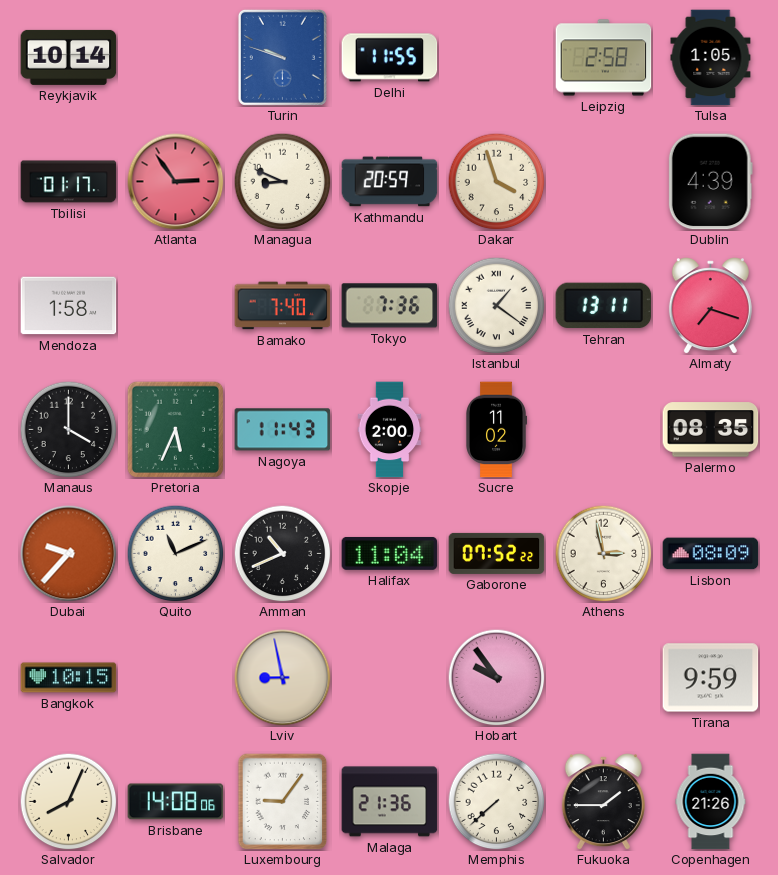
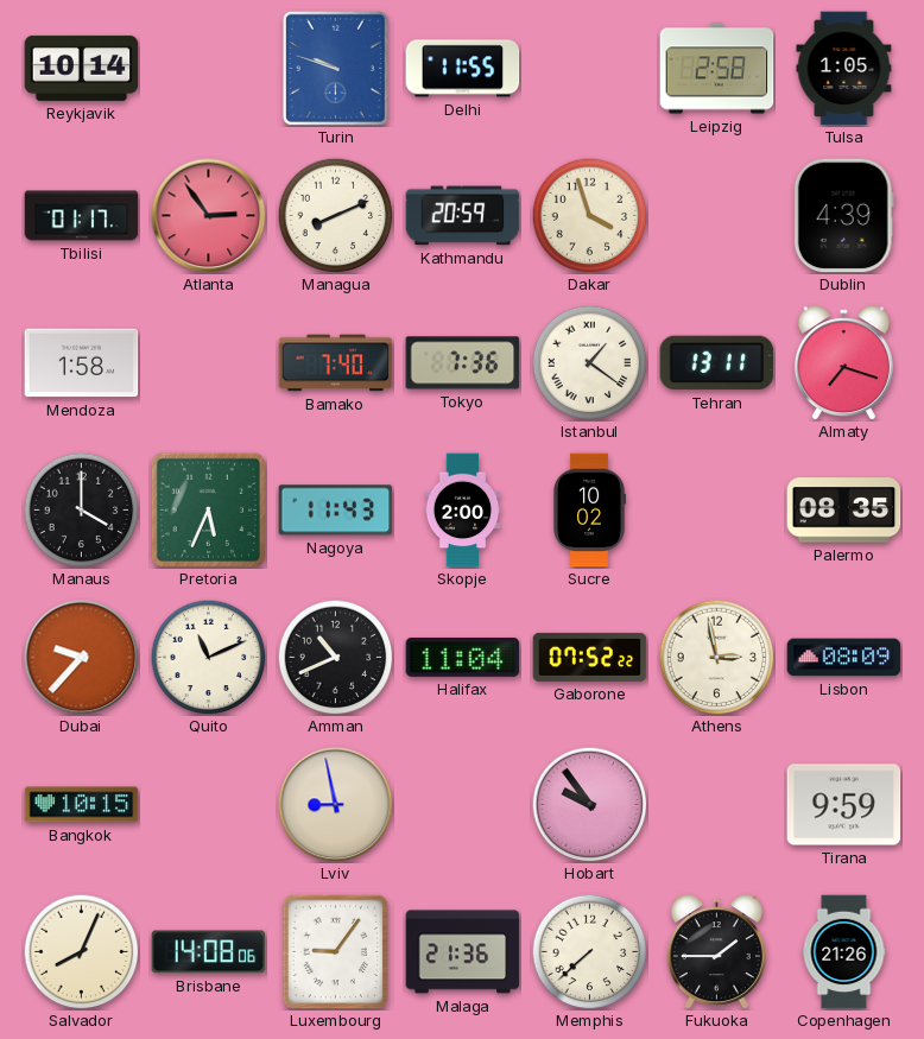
Managua: 8:49 -> 8:11
Sucre: 11:02 -> 10:02
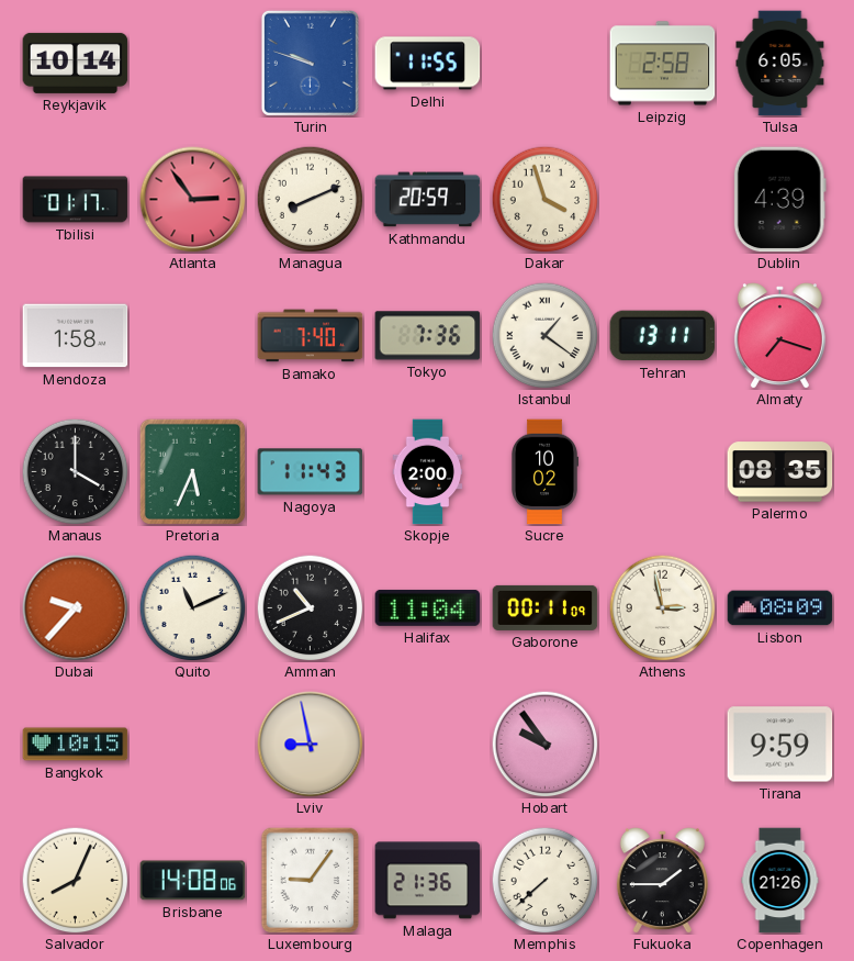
Tulsa: 1:05 -> 6:05
Gaborone: 07:52 -> 00:11
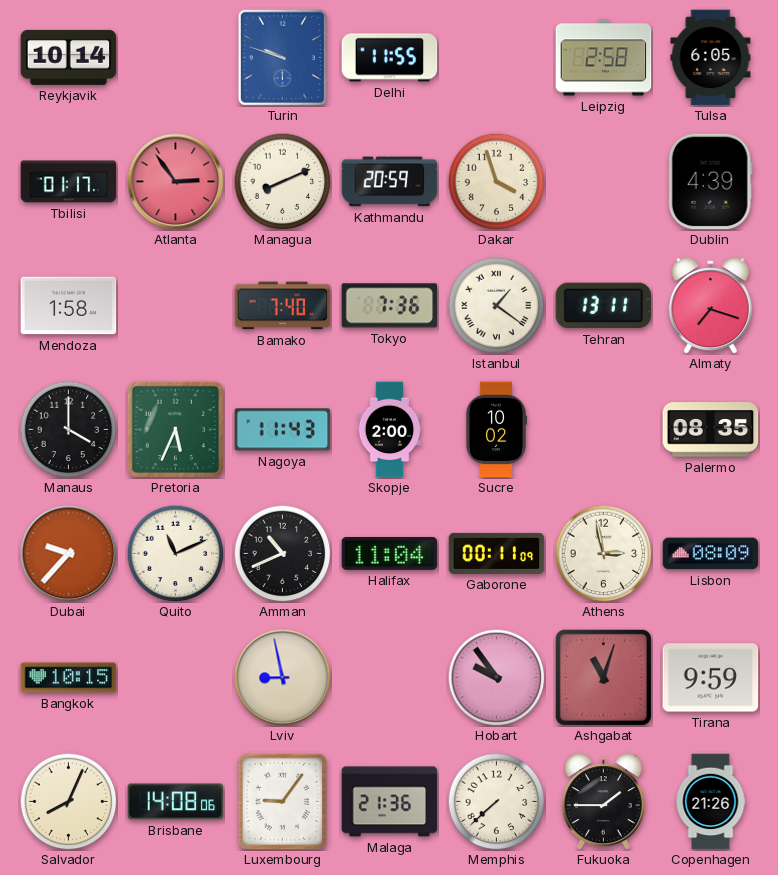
Ashgabat: none -> 11:03
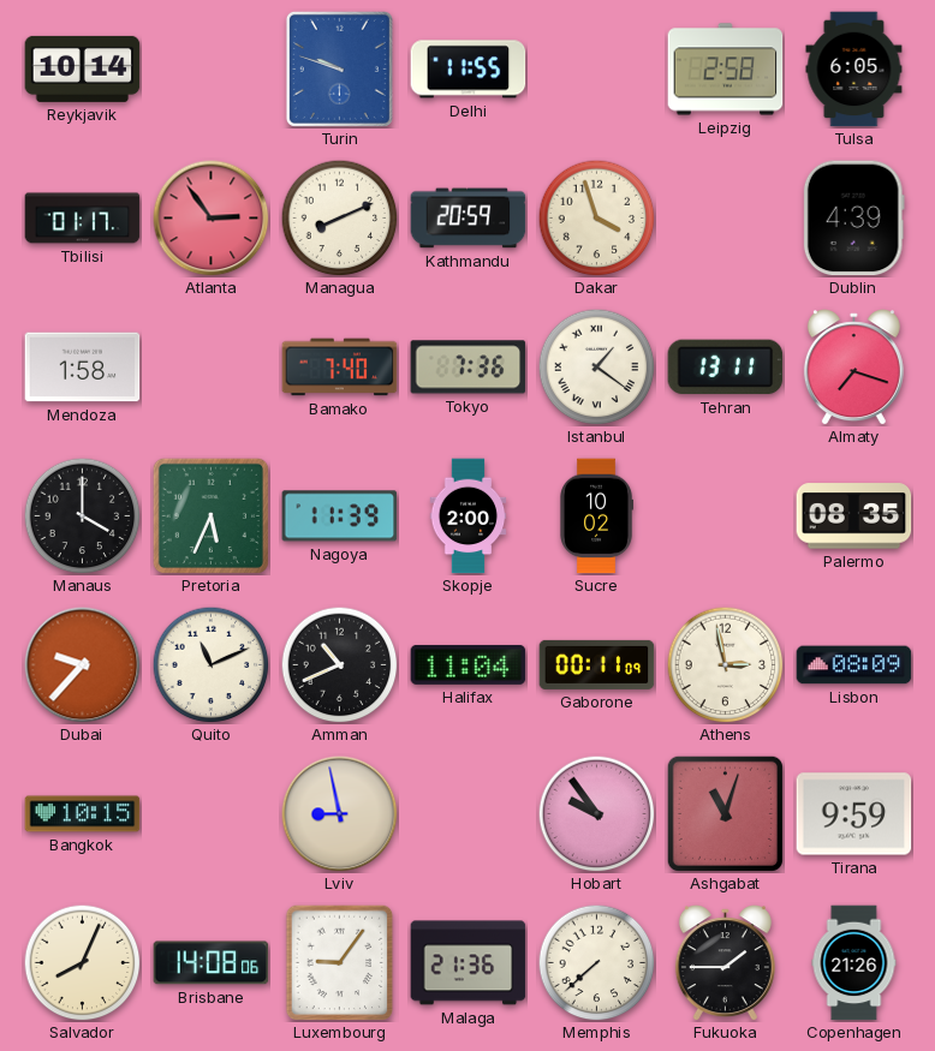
Nagoya: 11:43 -> 11:39
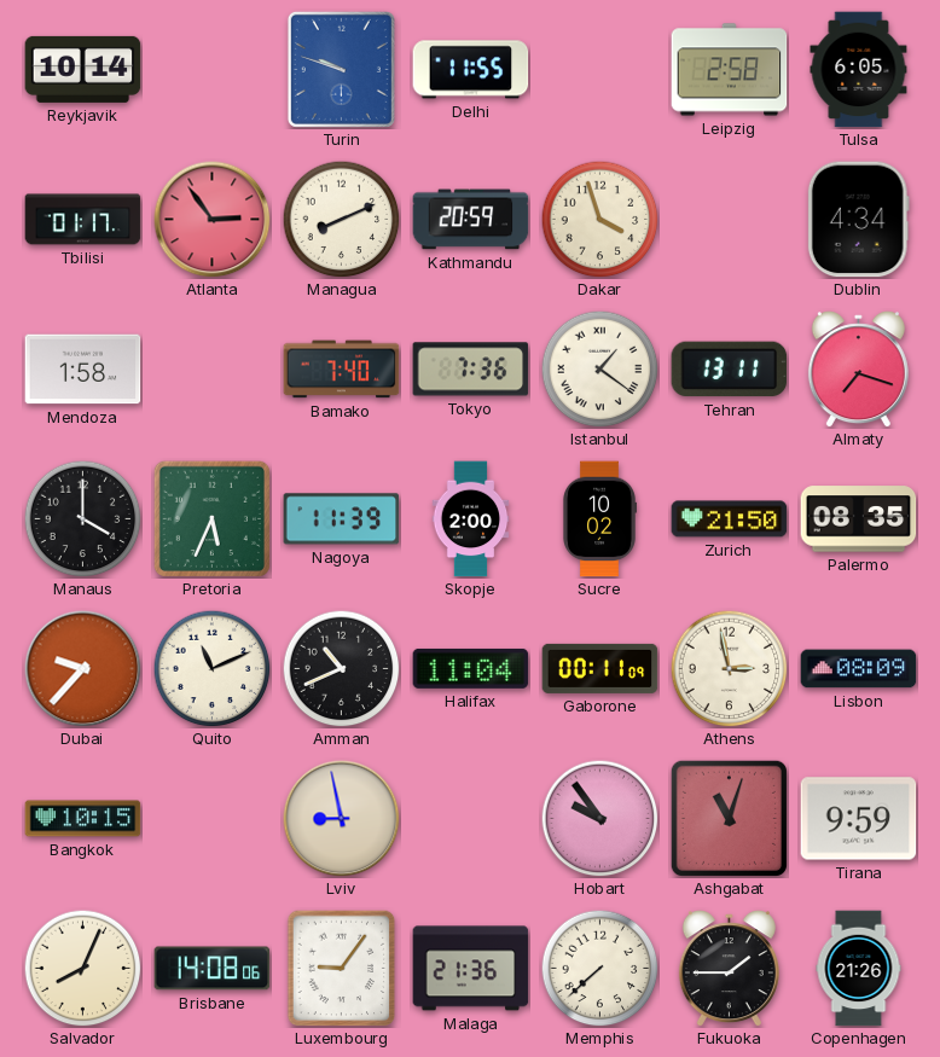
Dublin: 4:39 -> 4:34
Zurich: none -> 21:50
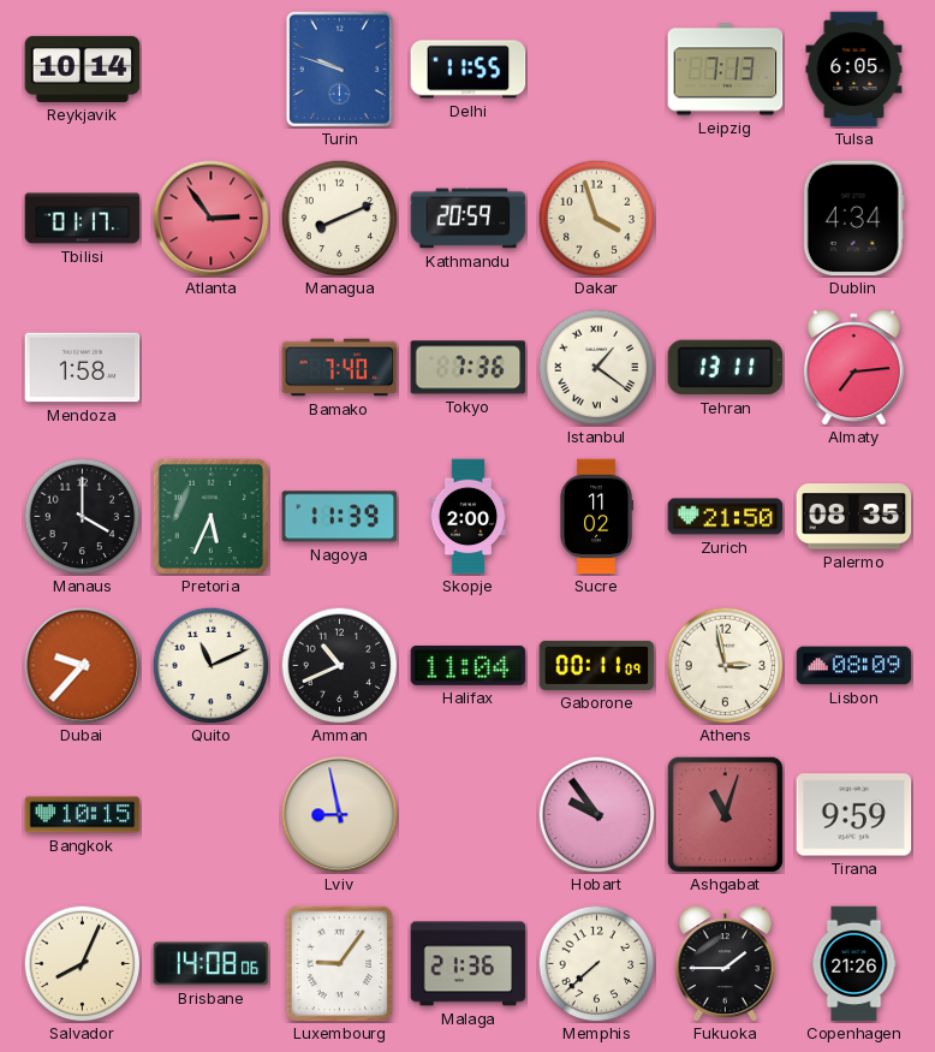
Leipzig: 2:58 -> 7:13
Almaty: 7:18 -> 7:14
Sucre: 10:02 -> 11:02
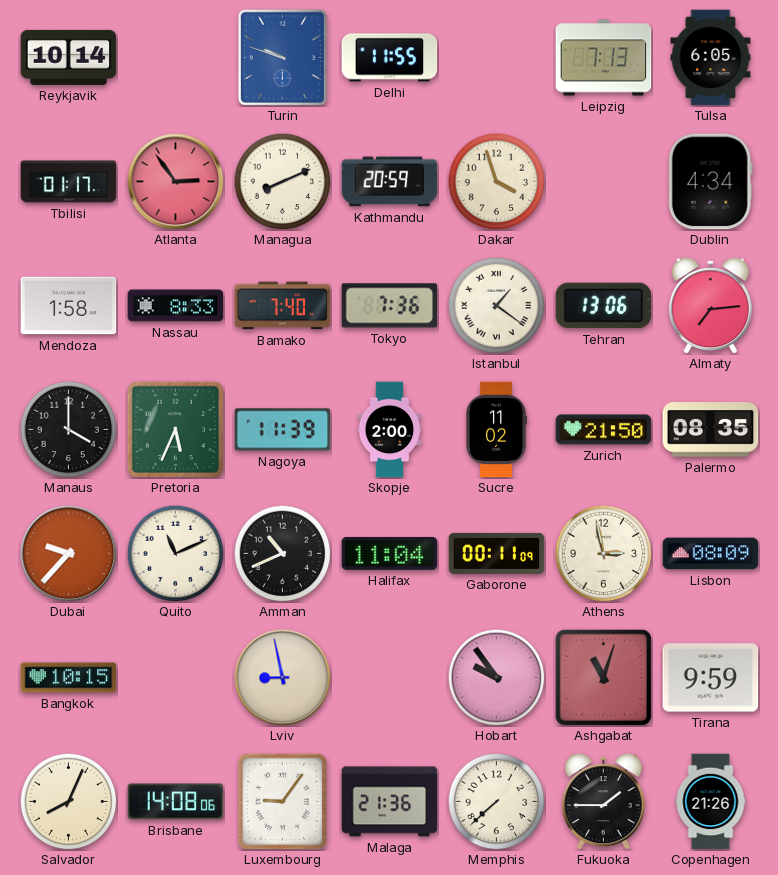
Nassau: none -> 8:33
Tehran: 13:11 -> 13:06
